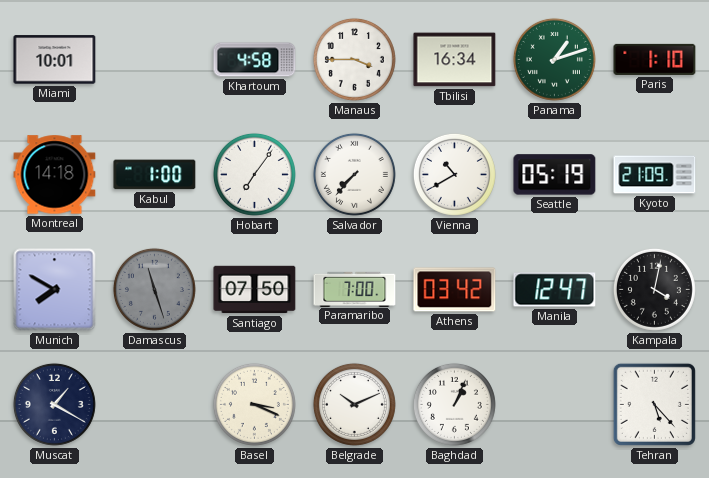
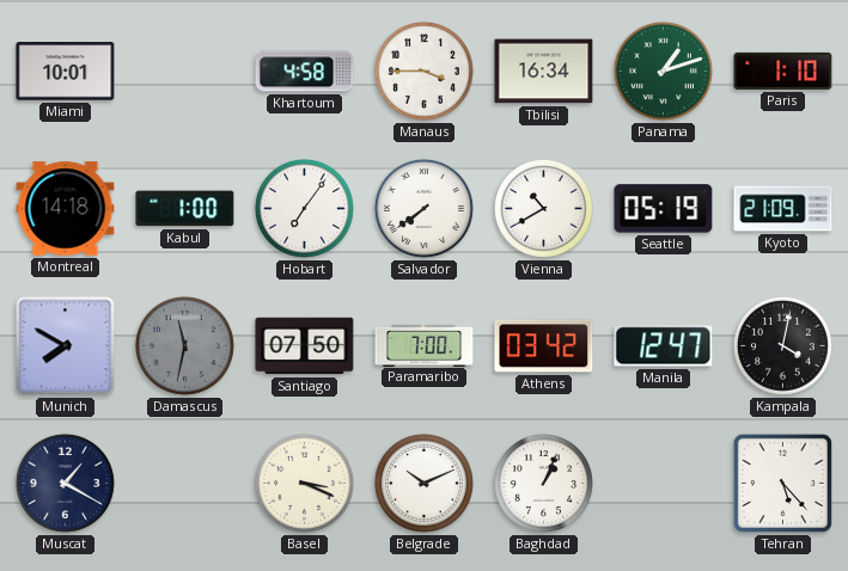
Salvador: 7:37 -> 7:39
Damascus: 11:27 -> 11:32
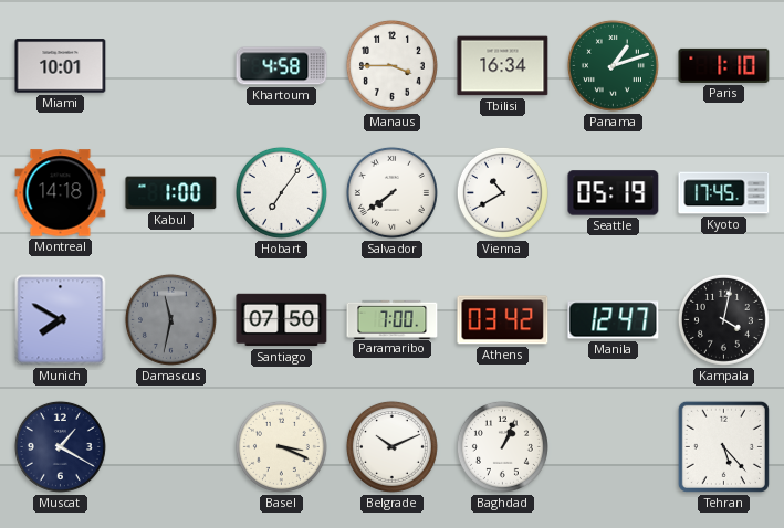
Kyoto: 21:09 -> 17:45
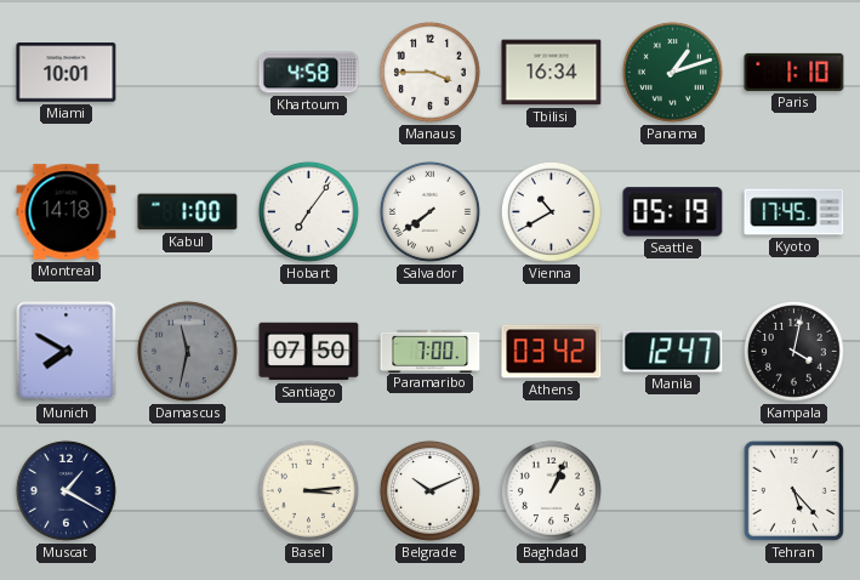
Basel: 3:19 -> 3:14
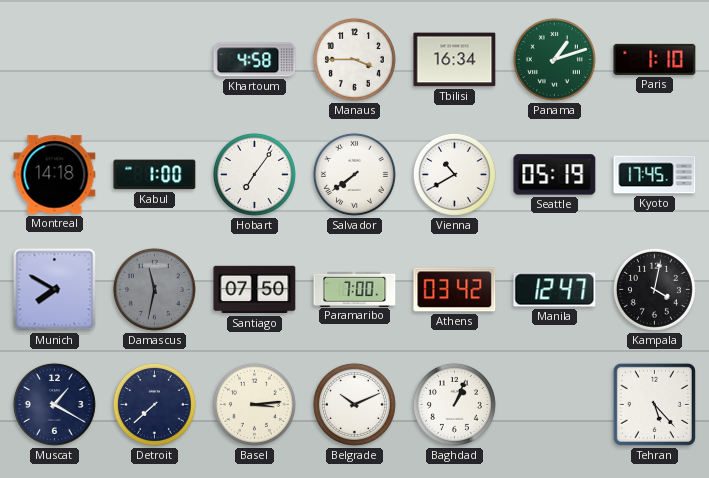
Miami: 10:01 -> none
Detroit: none -> 7:38
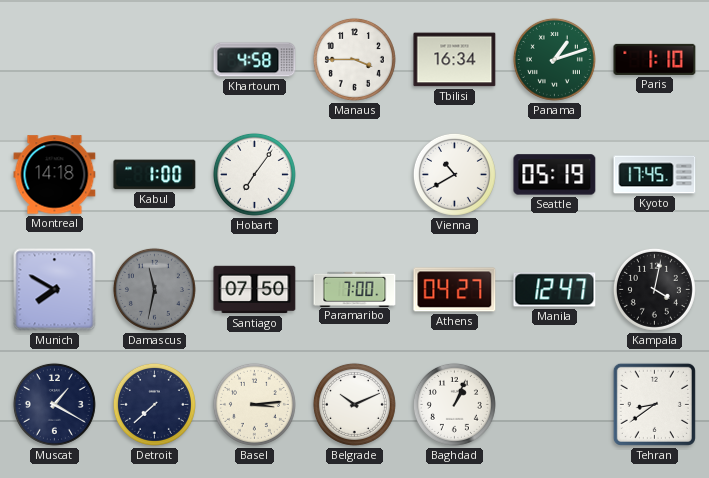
Salvador: 7:39 -> none
Athens: 03:42 -> 04:27
Tehran: 5:23 -> 8:39
